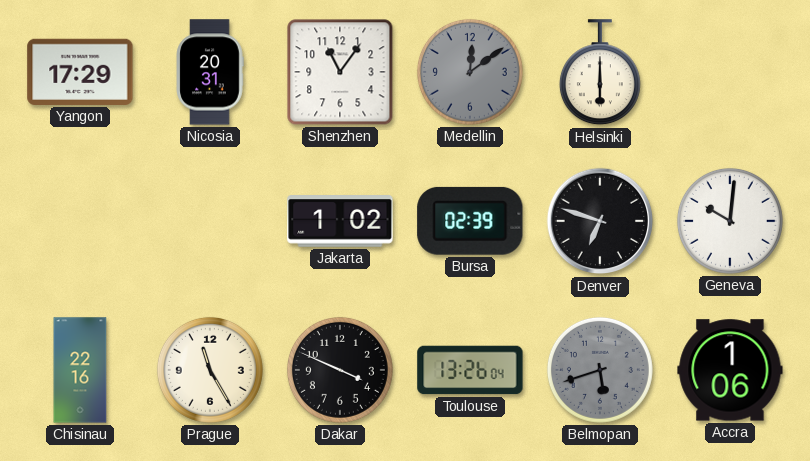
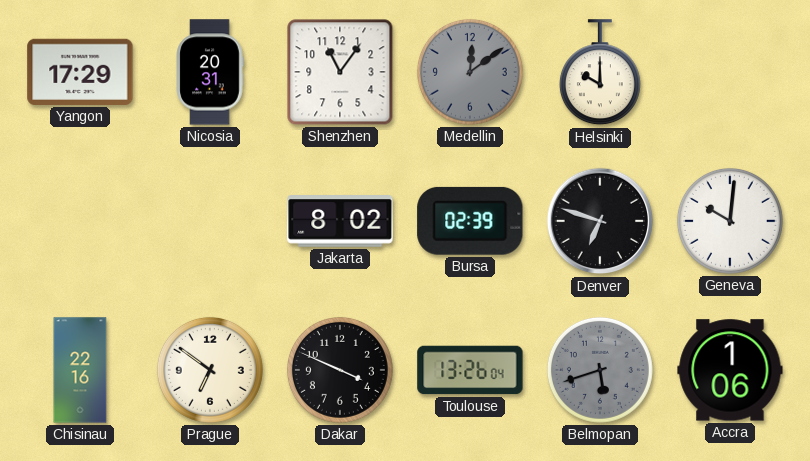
Helsinki: 6:00 -> 10:00
Jakarta: 1:02 -> 8:02
Prague: 11:25 -> 6:51
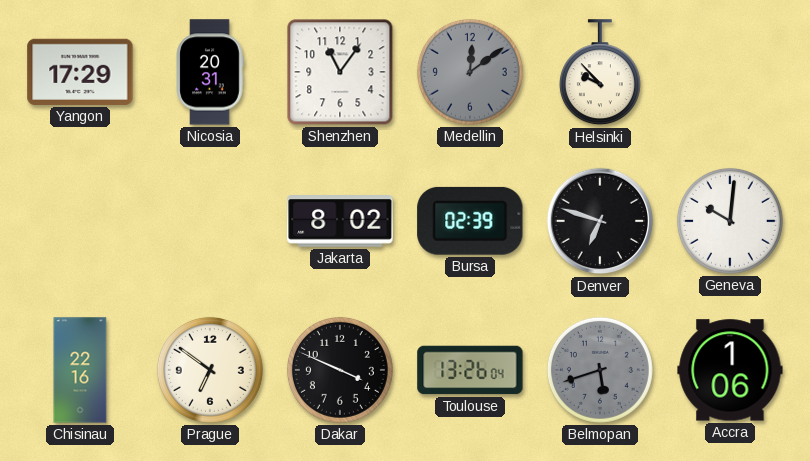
Helsinki: 10:00 -> 9:53
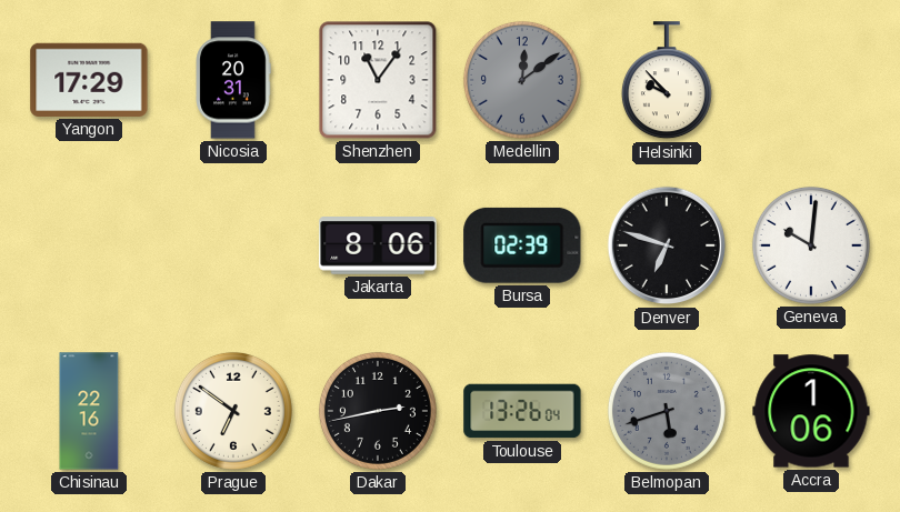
Jakarta: 8:02 -> 8:06
Dakar: 3:49 -> 2:43
